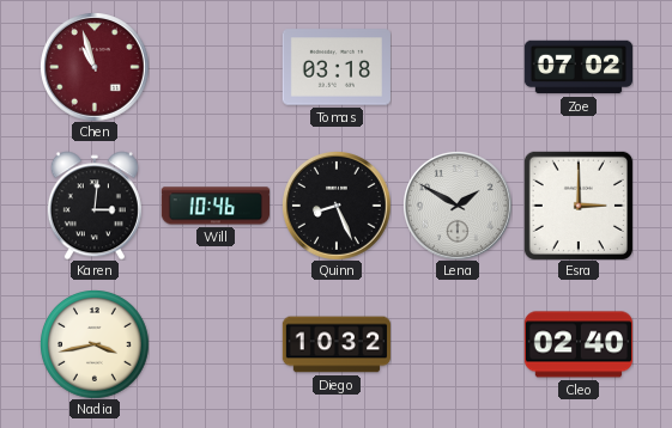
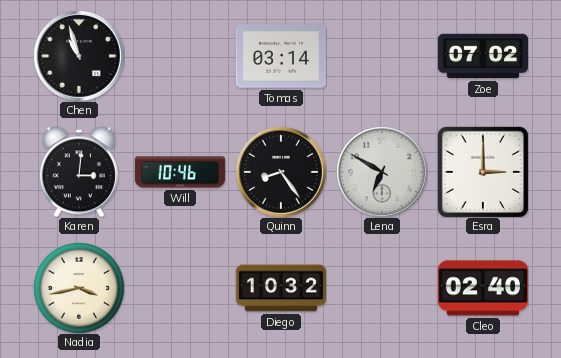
Chen dial: burgundy -> black
Tomas: 03:18 -> 03:14
Quinn: 8:26 -> 8:24
Lena: 1:50 -> 6:50
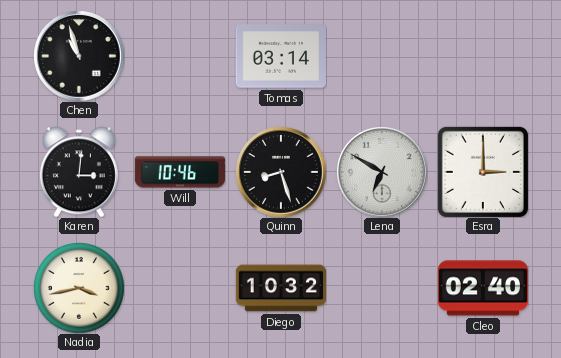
Zoe: 07:02 -> none
Quinn: 8:24 -> 8:27
